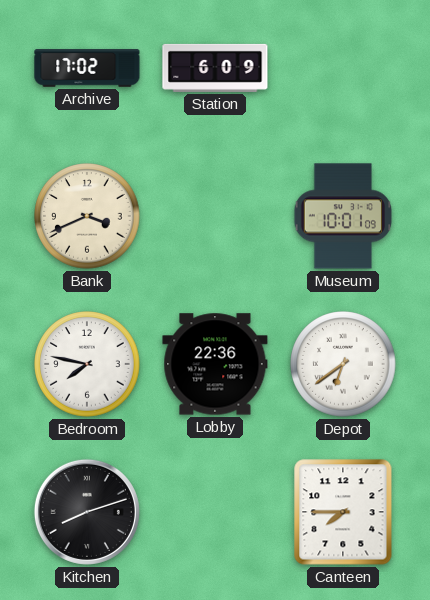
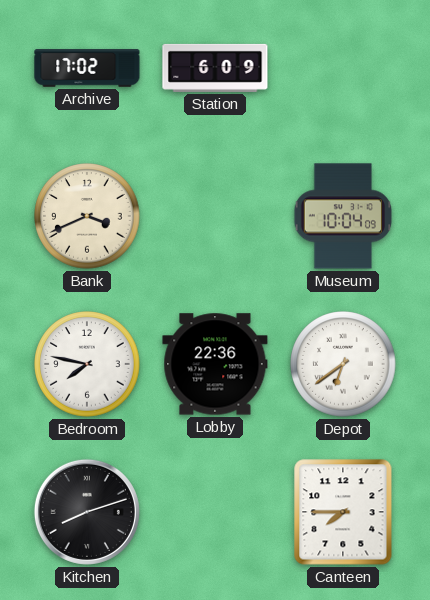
Museum: 10:01 -> 10:04
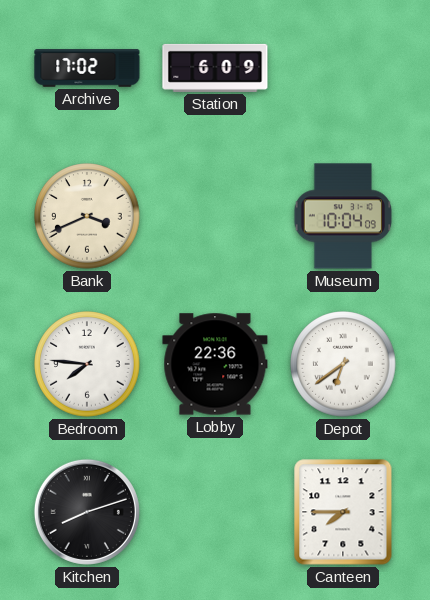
Bedroom: 7:47 -> 7:46
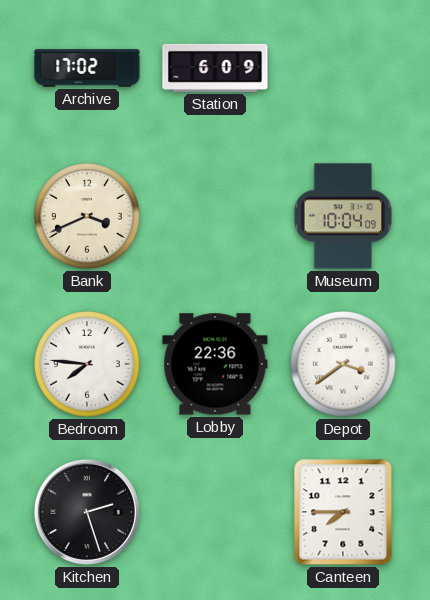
Depot: 6:39 -> 3:39
Kitchen: 8:12 -> 2:27
